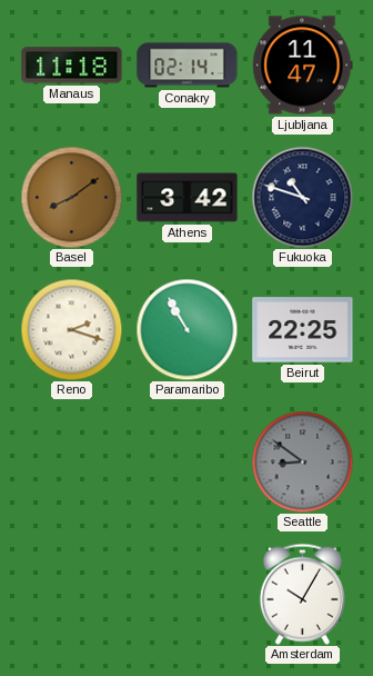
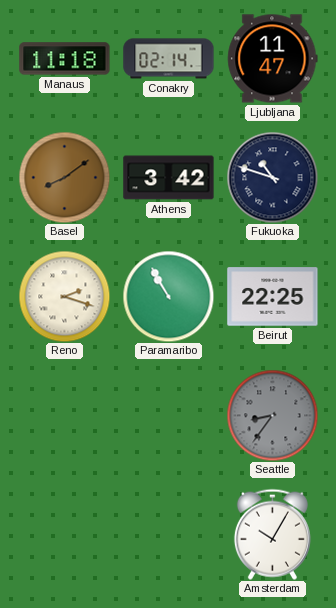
Seattle: 8:51 -> 8:36
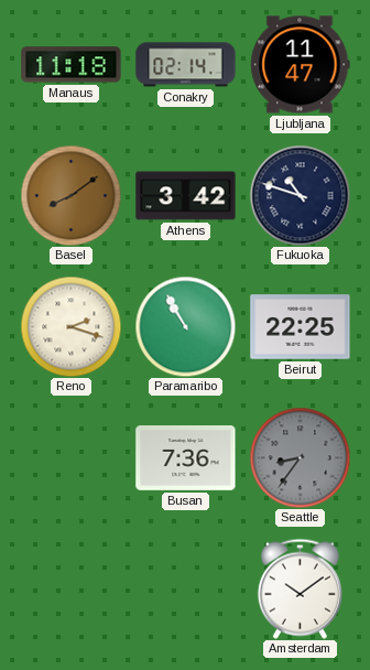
Busan: none -> 7:36
Amsterdam: 10:05 -> 10:09
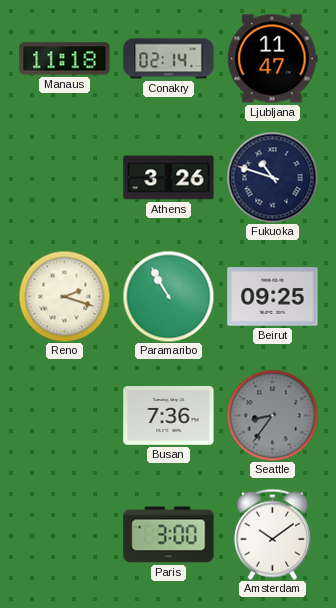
Basel: 8:09 -> none
Athens: 3:42 -> 3:26
Beirut: 22:25 -> 09:25
Paris: none -> 3:00
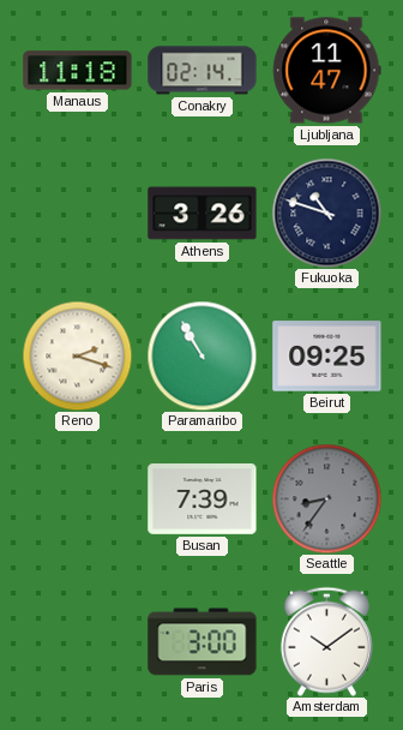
Busan: 7:36 -> 7:39
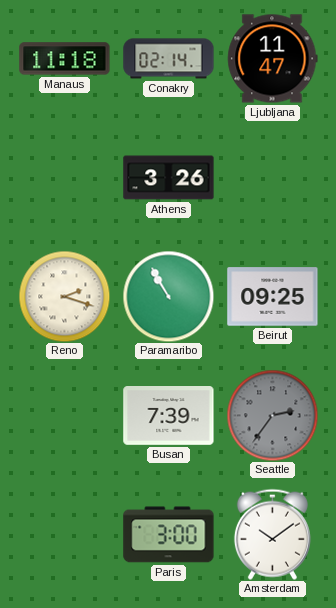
Fukuoka: 10:48 -> none
Seattle: 8:36 -> 2:36
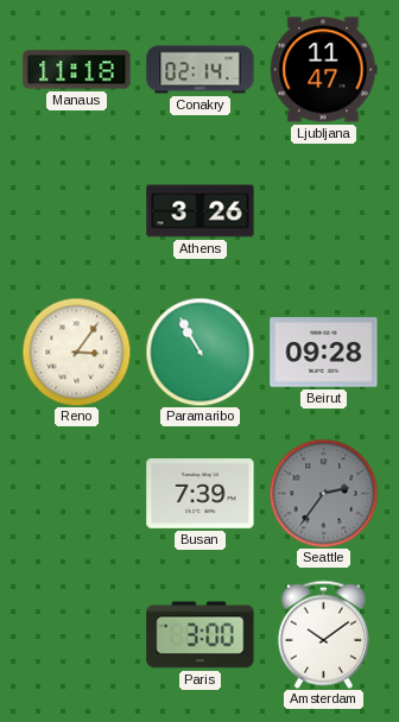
Reno: 2:18 -> 3:06
Beirut: 09:25 -> 09:28
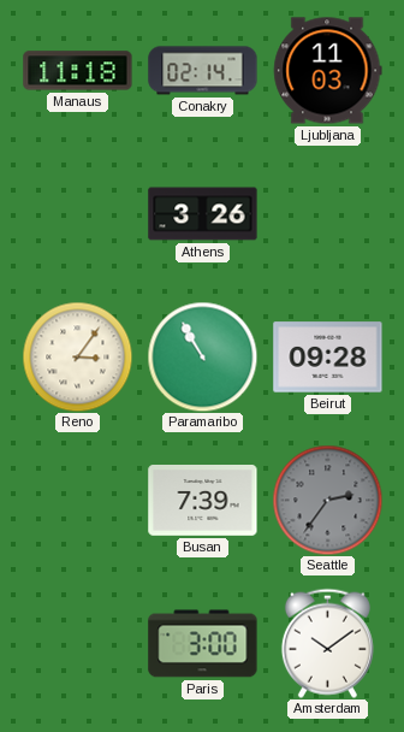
Ljubljana: 11:47 -> 11:03
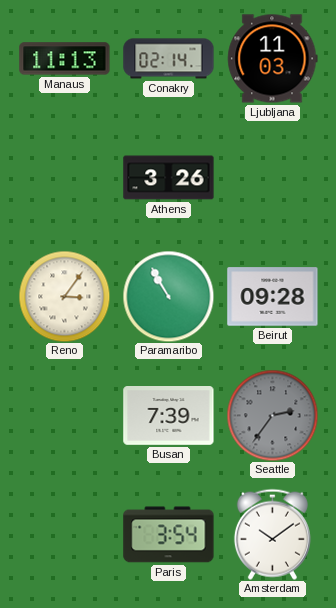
Manaus: 11:18 -> 11:13
Paris: 3:00 -> 3:54
